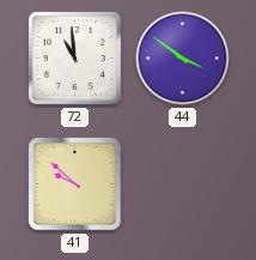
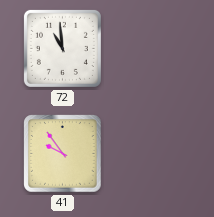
44: 3:51 -> none
41: 9:52 -> 9:54
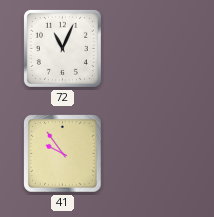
72: 10:59 -> 11:04
